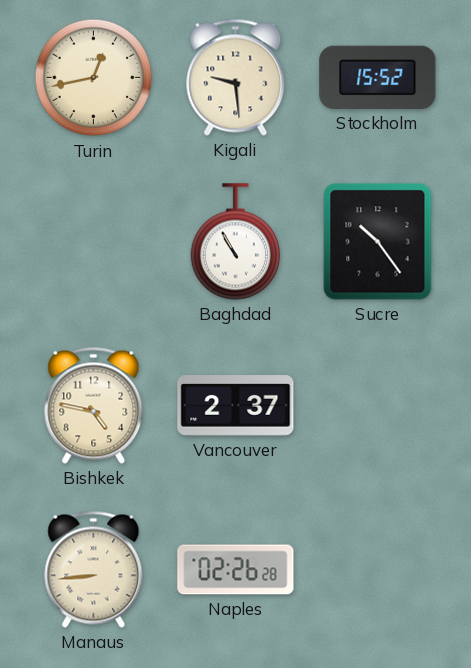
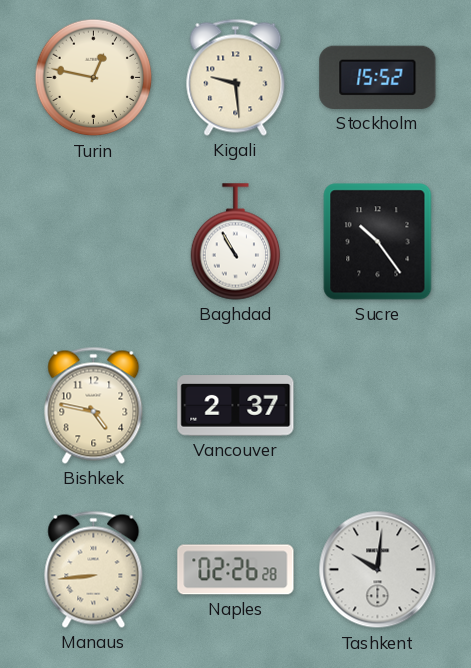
Turin: 12:43 -> 12:47
Tashkent: none -> 10:01
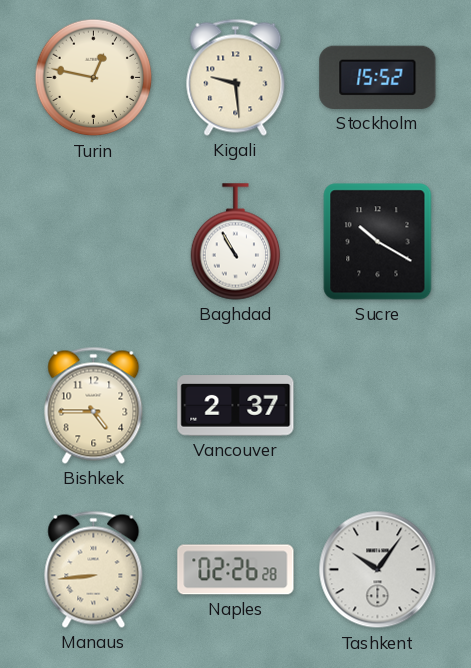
Sucre: 10:24 -> 10:20
Bishkek: 4:47 -> 4:45
Tashkent: 10:01 -> 10:06
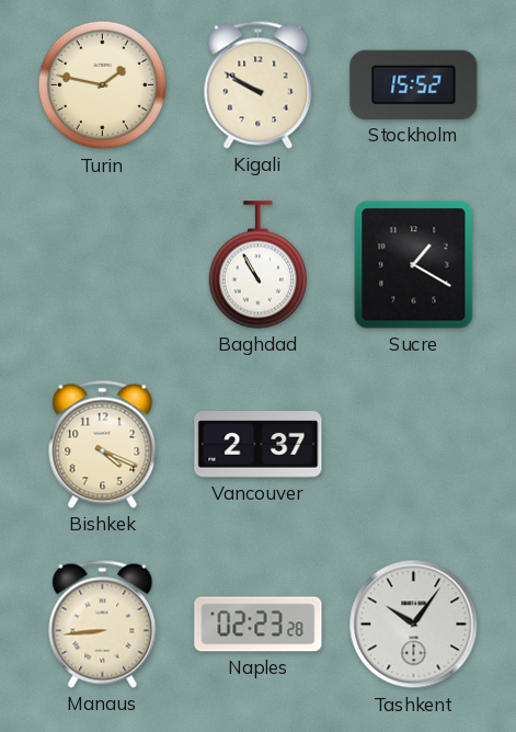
Turin: 12:47 -> 1:47
Kigali: 9:29 -> 9:50
Sucre: 10:20 -> 1:20
Bishkek: 4:45 -> 4:19
Naples: 02:26 -> 02:23
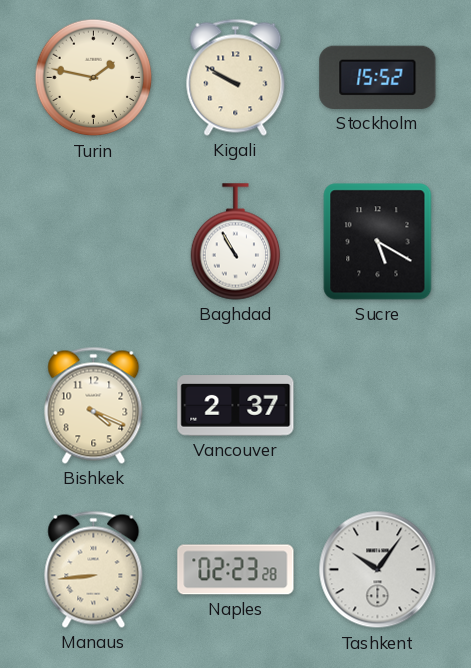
Sucre: 1:20 -> 5:20
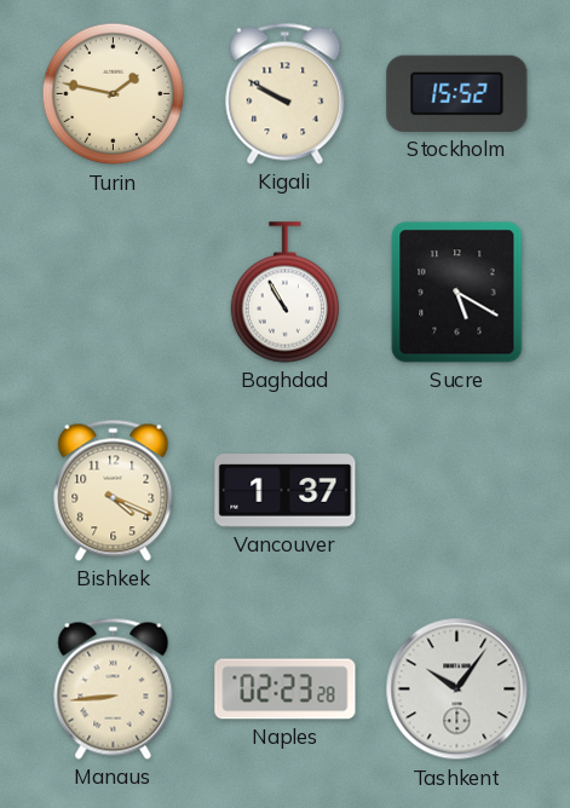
Vancouver: 2:37 -> 1:37
